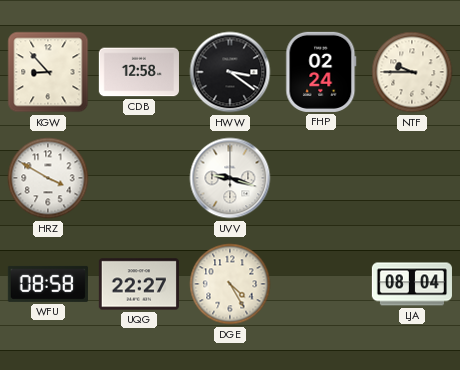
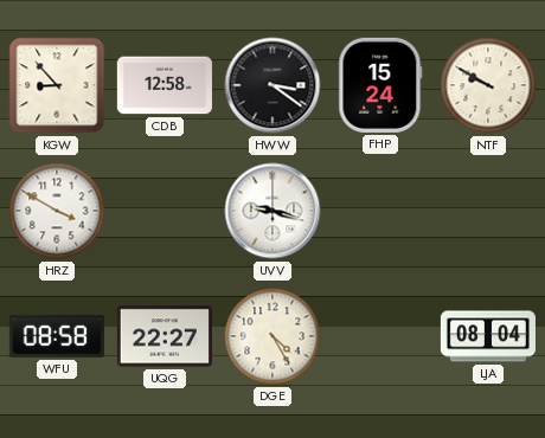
FHP: 02:24 -> 15:24
NTF: 9:45 -> 9:50
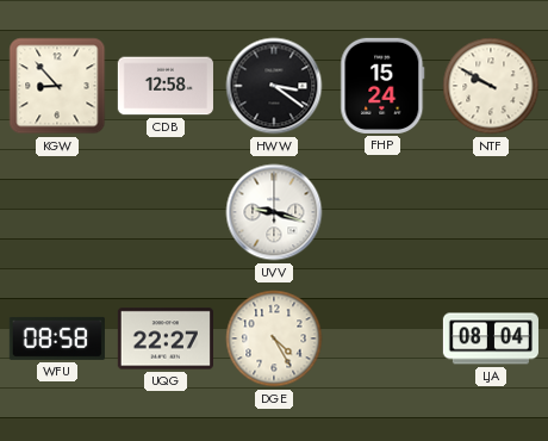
HRZ: 3:50 -> none
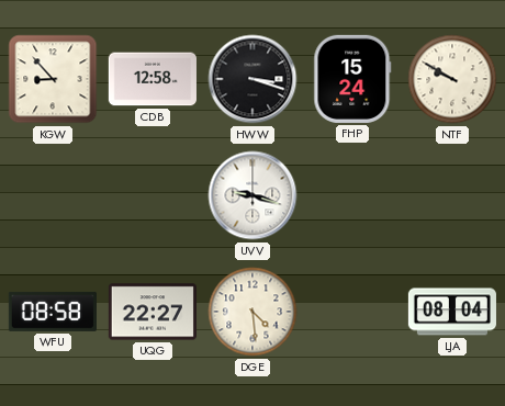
HWW: 3:21 -> 3:18
DGE: 4:25 -> 4:29
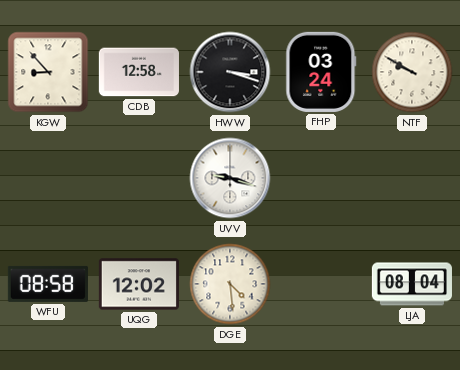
FHP: 15:24 -> 03:24
UQG: 22:27 -> 12:02
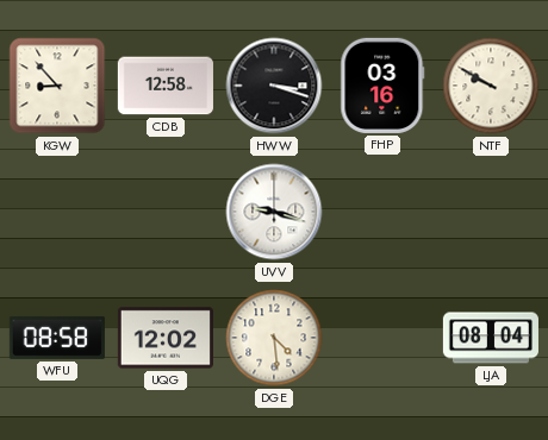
FHP: 03:24 -> 03:16
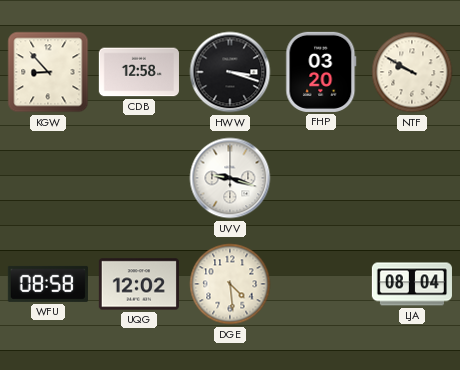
FHP: 03:16 -> 03:20
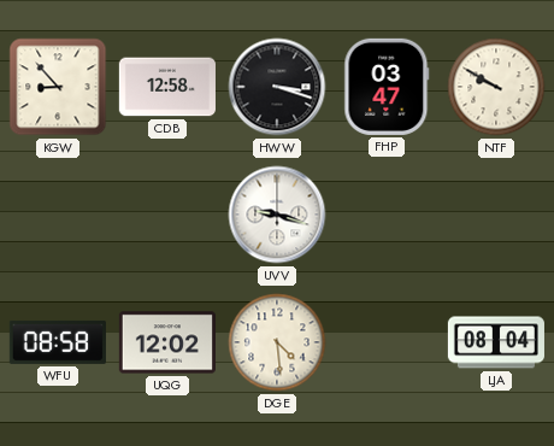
FHP: 03:20 -> 03:47
